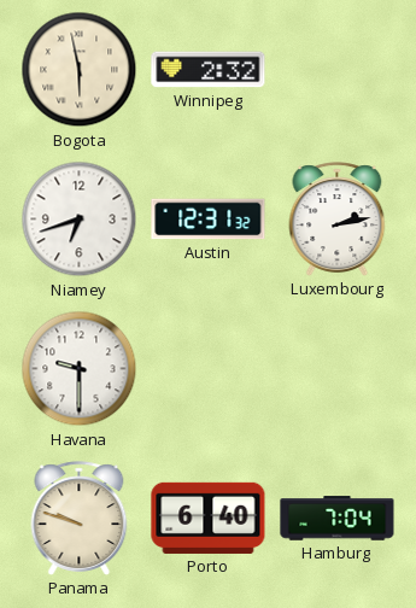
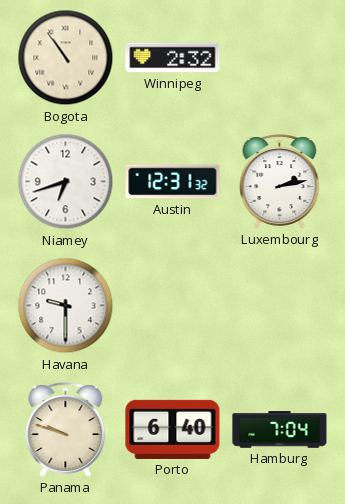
Bogota: 5:58 -> 10:54
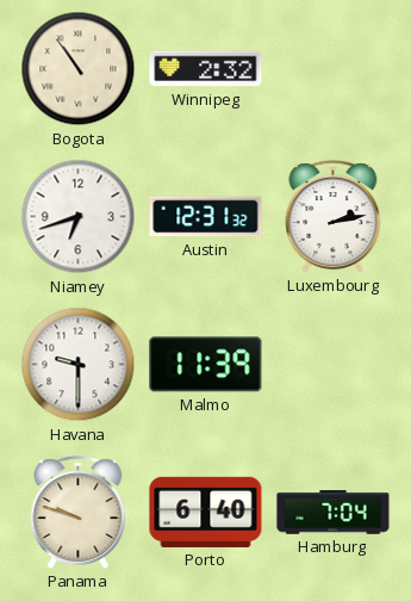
Malmo: none -> 11:39
